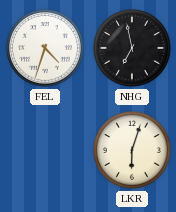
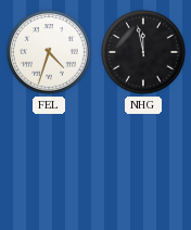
NHG: 6:58 -> 11:58
LKR: 6:03 -> none
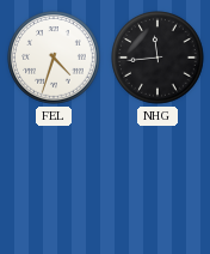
NHG: 11:58 -> 11:44
